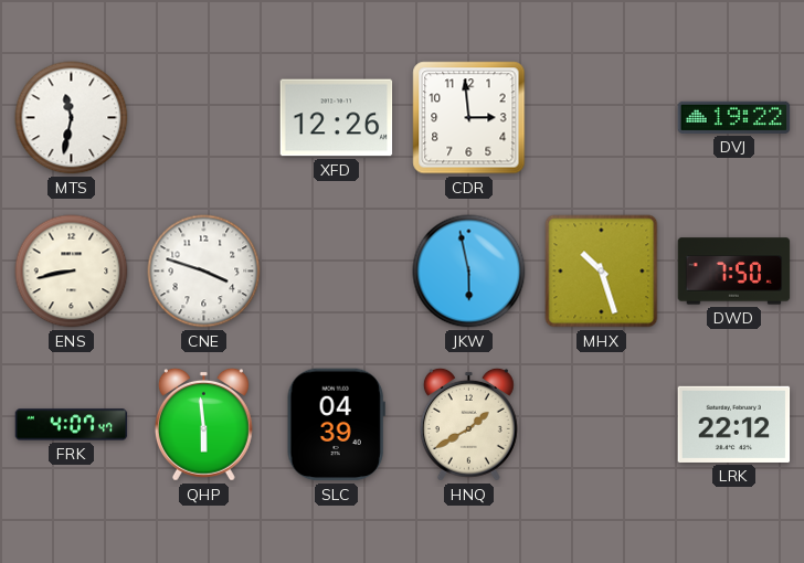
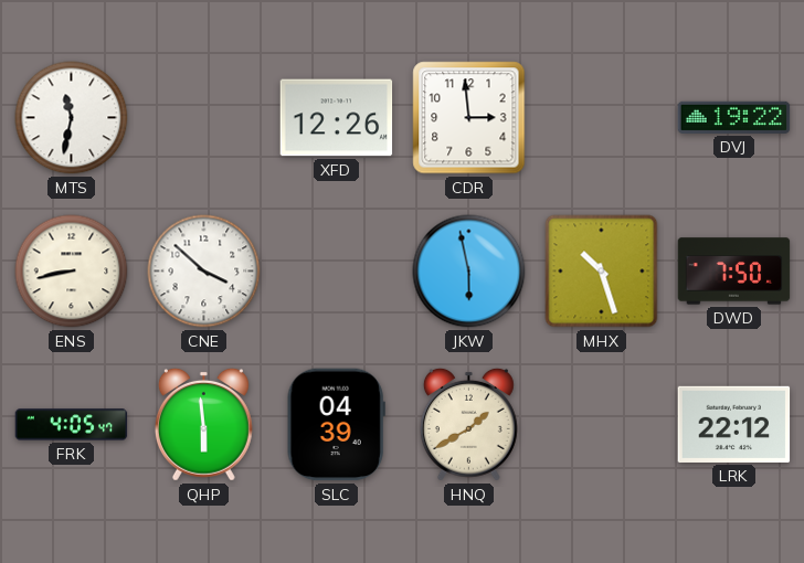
CNE: 3:48 -> 3:52
FRK: 4:07 -> 4:05
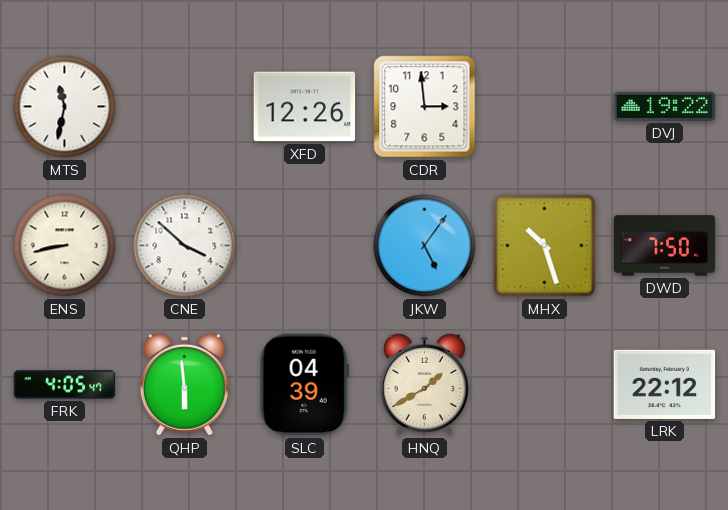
JKW: 5:58 -> 5:06
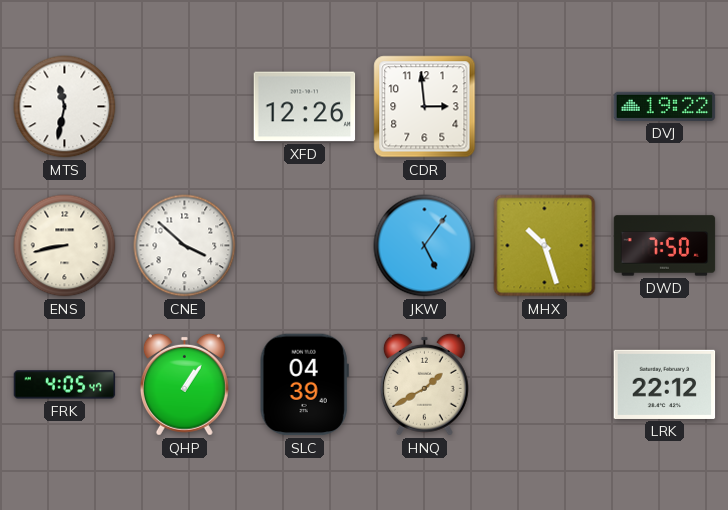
QHP: 5:59 -> 1:06
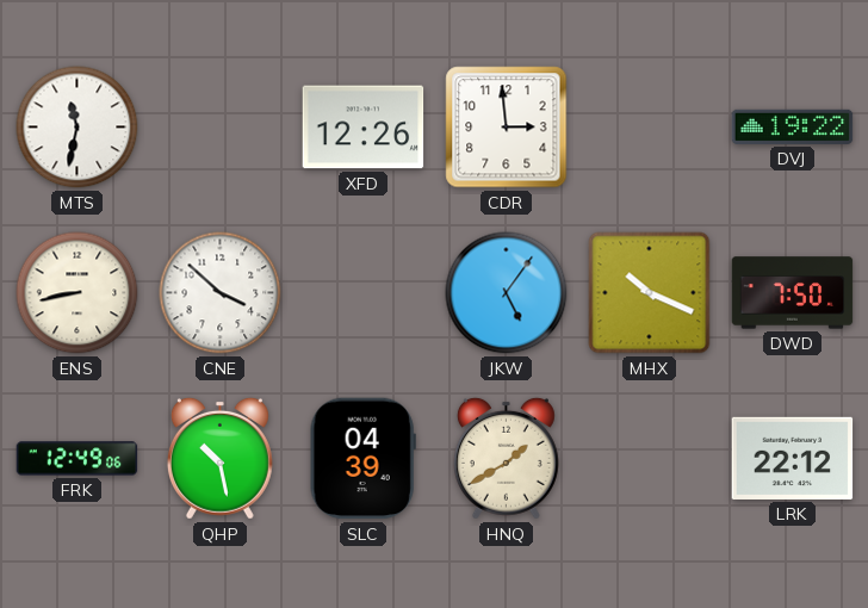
MHX: 10:27 -> 10:19
FRK: 4:05 -> 12:49
QHP: 1:06 -> 10:28
